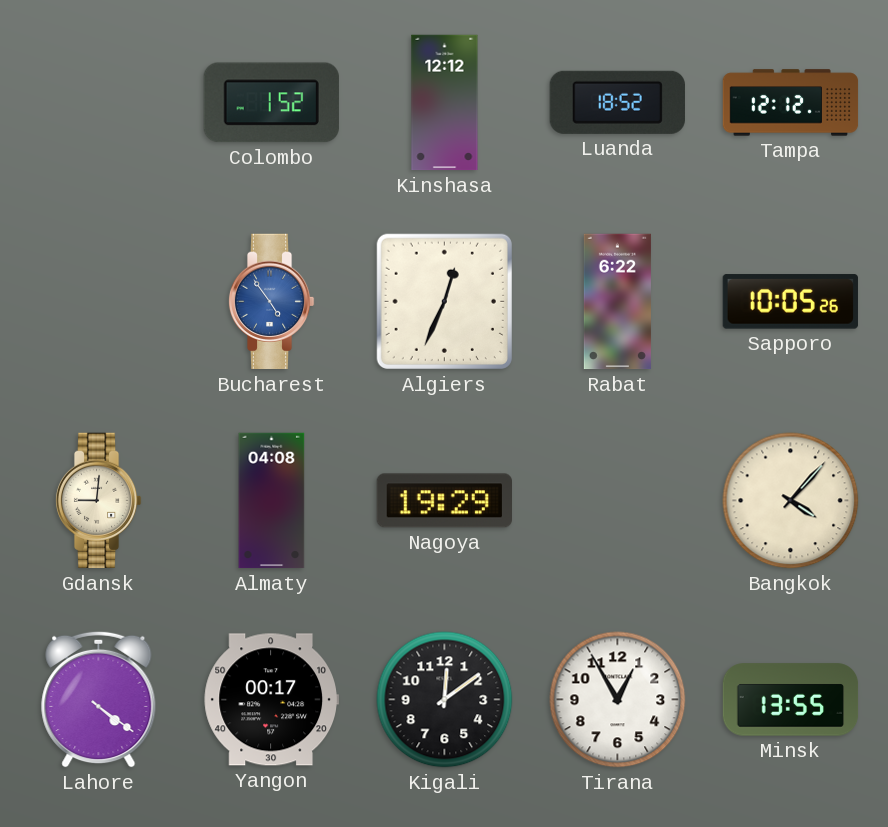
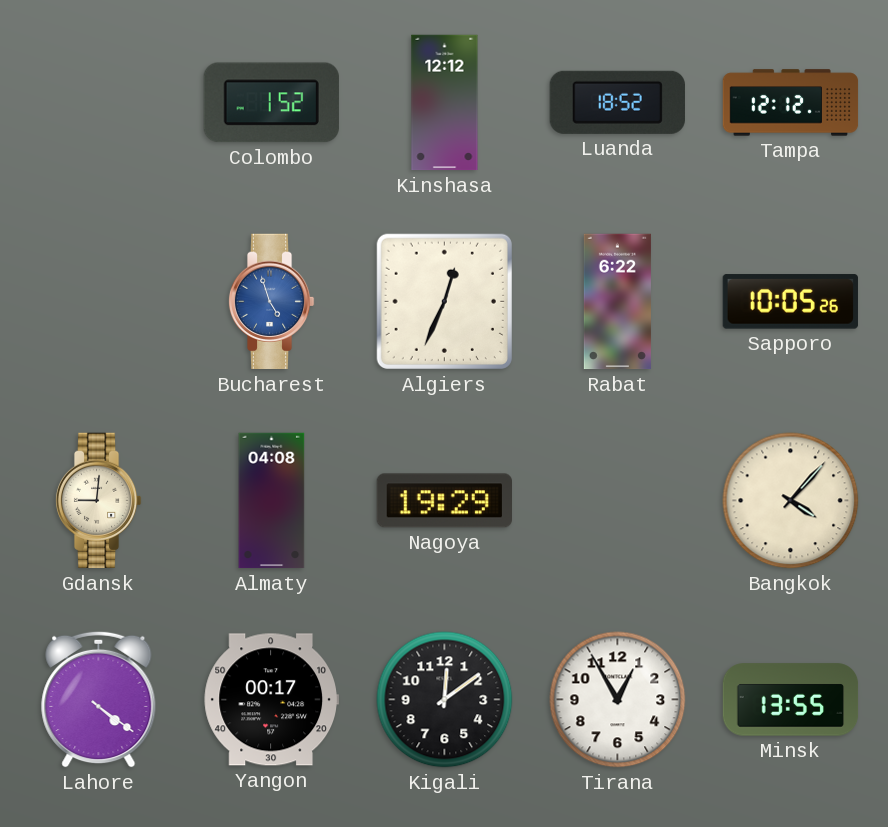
Bucharest: 4:54 -> 4:57
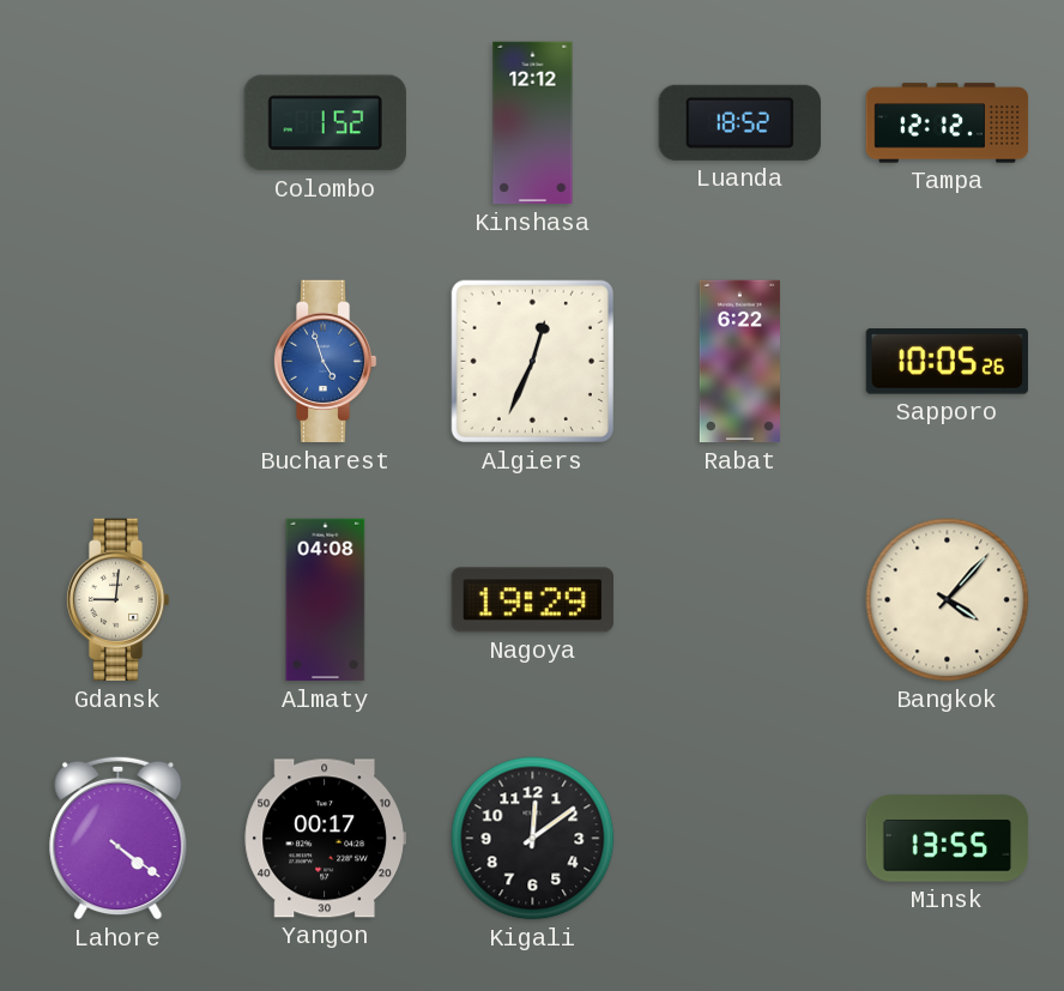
Tirana: 12:55 -> none
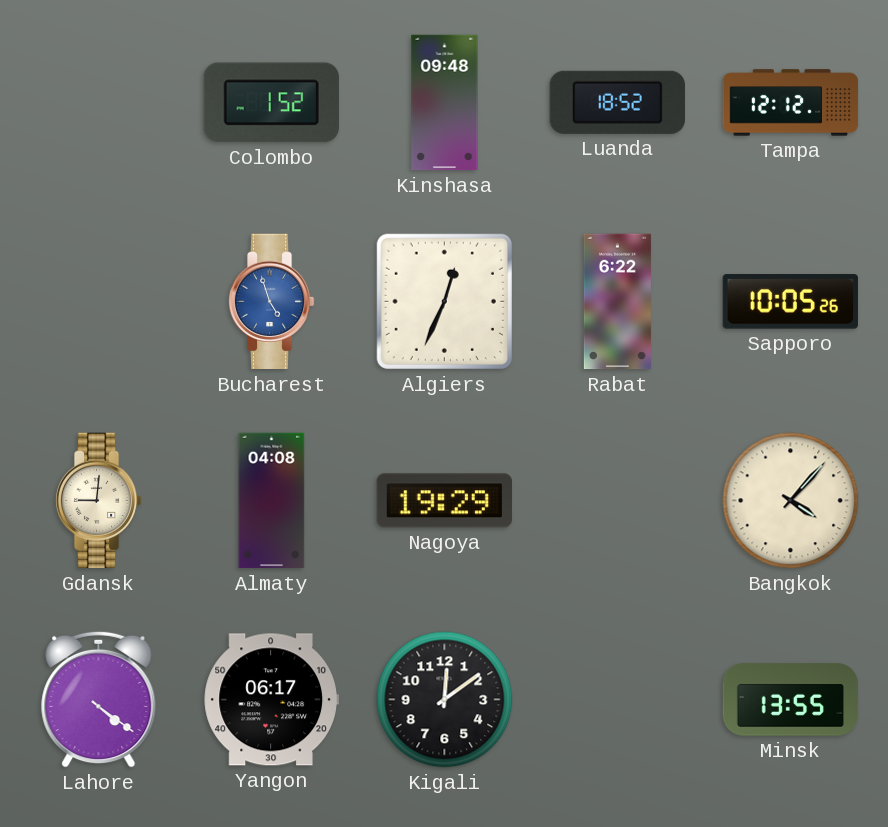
Kinshasa: 12:12 -> 09:48
Yangon: 00:17 -> 06:17
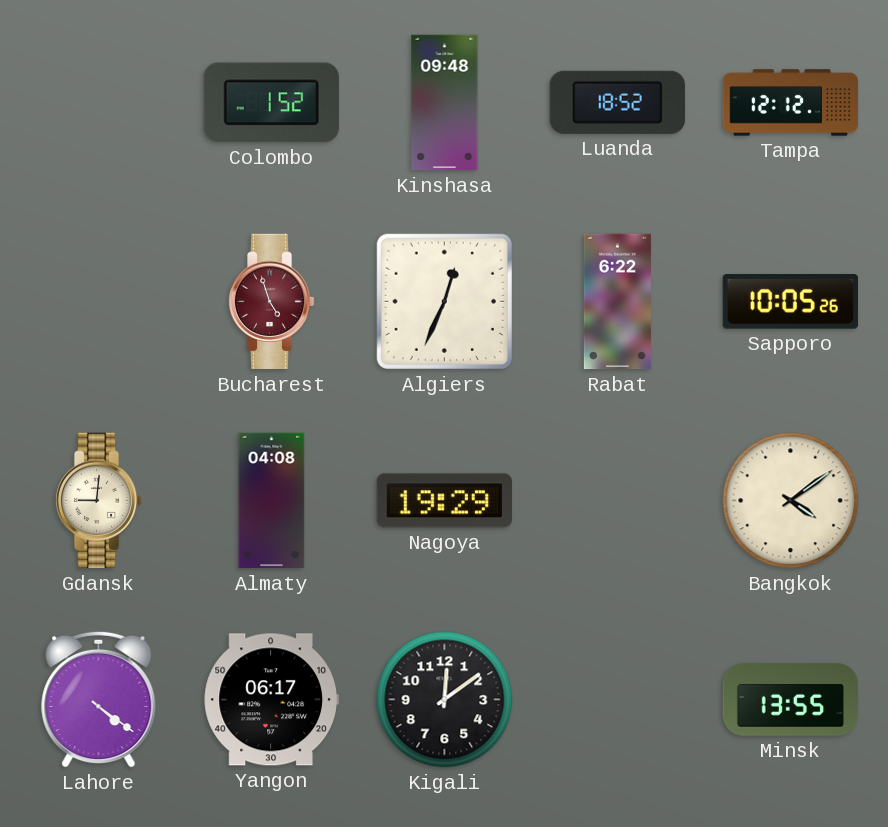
Bucharest dial: blue -> burgundy
Bangkok: 4:07 -> 4:09
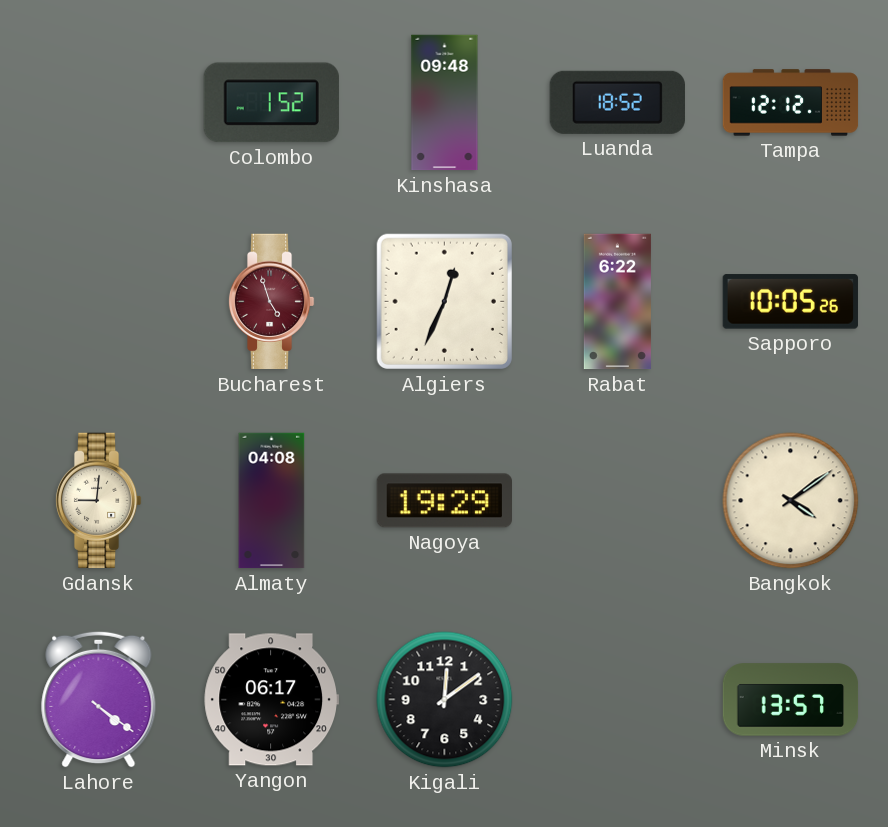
Minsk: 13:55 -> 13:57
